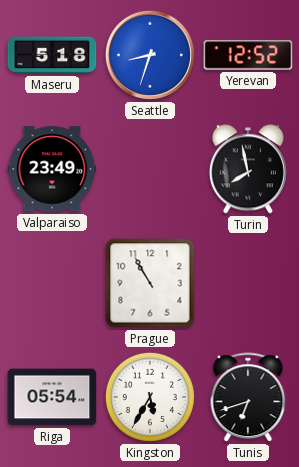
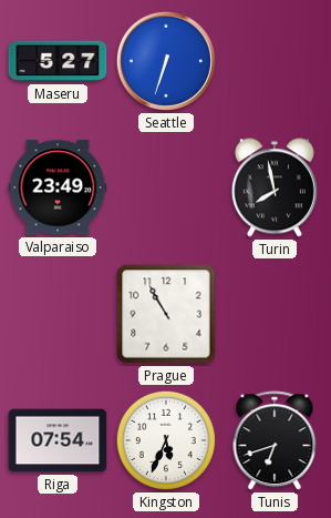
Maseru: 5:18 -> 5:27
Seattle: 8:33 -> 6:33
Yerevan: 12:52 -> none
Riga: 05:54 -> 07:54
Kingston: 5:35 -> 5:34
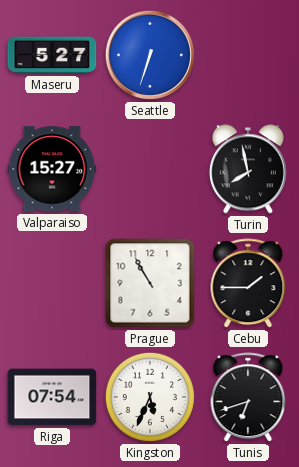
Valparaiso: 23:49 -> 15:27
Cebu: none -> 1:45
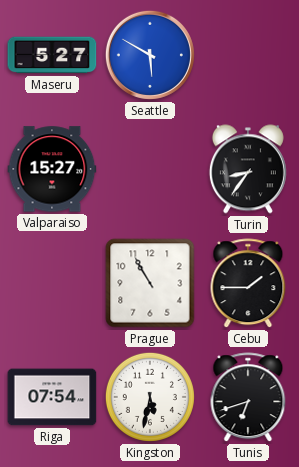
Seattle: 6:33 -> 5:50
Turin: 7:58 -> 8:36
Kingston: 5:34 -> 5:32
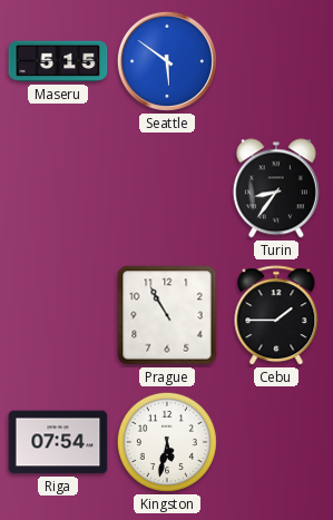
Maseru: 5:27 -> 5:15
Seattle: 5:50 -> 5:51
Valparaiso: 15:27 -> none
Tunis: 6:42 -> none
